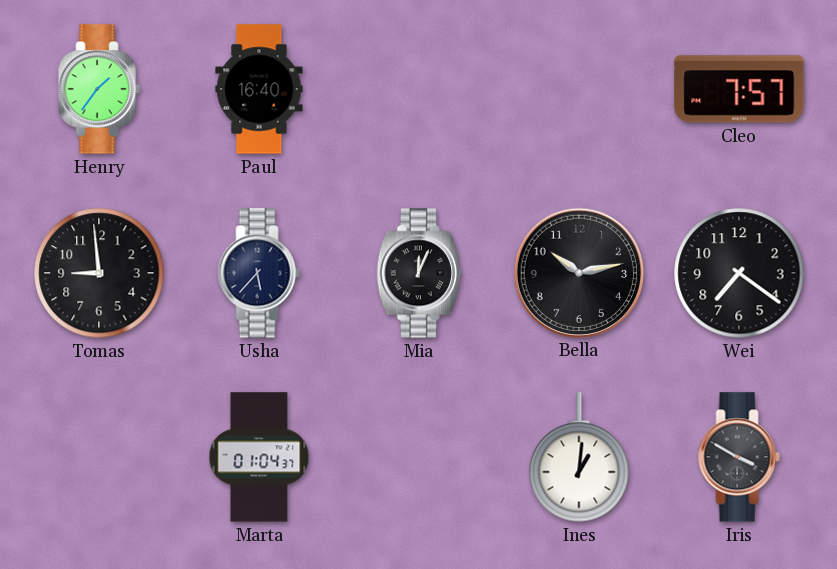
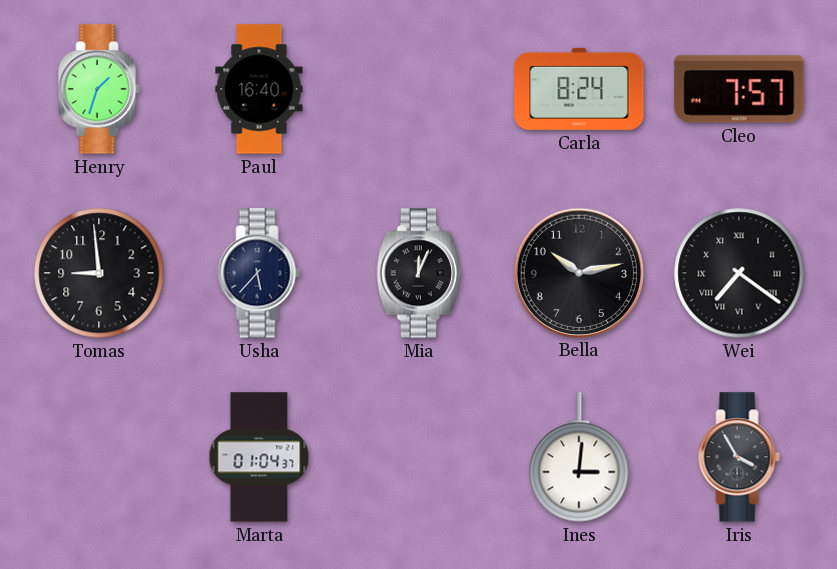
Henry: 1:36 -> 1:33
Carla: none -> 8:24
Wei numerals: Arabic -> Roman
Ines: 1:01 -> 3:01
Iris: 3:50 -> 3:55
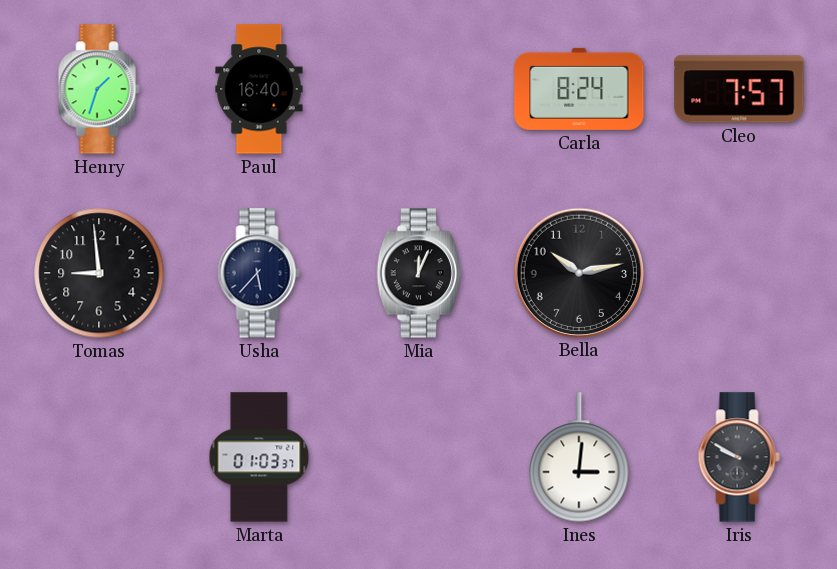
Wei: 7:21 -> none
Marta: 01:04 -> 01:03
Iris: 3:55 -> 9:50
